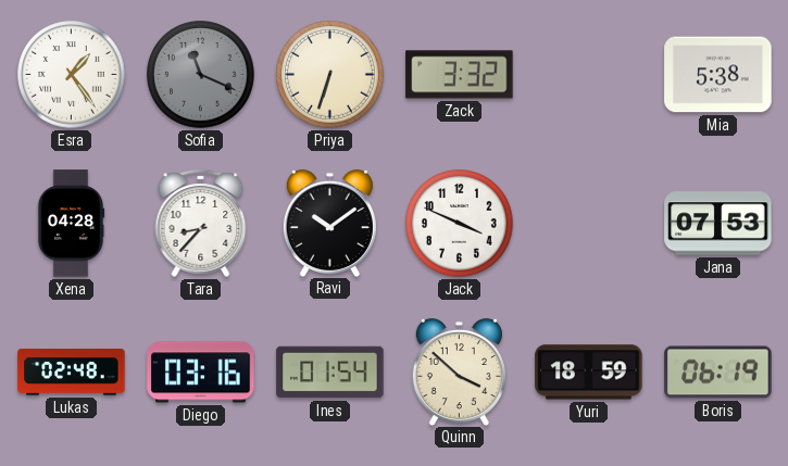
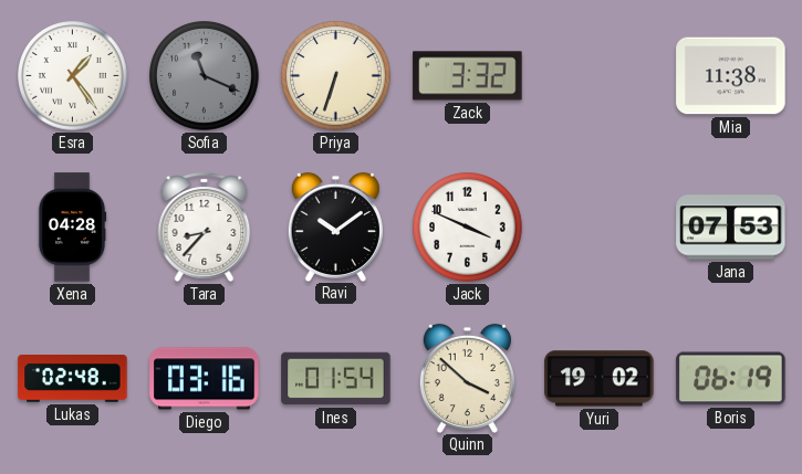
Mia: 5:38 -> 11:38
Yuri: 18:59 -> 19:02
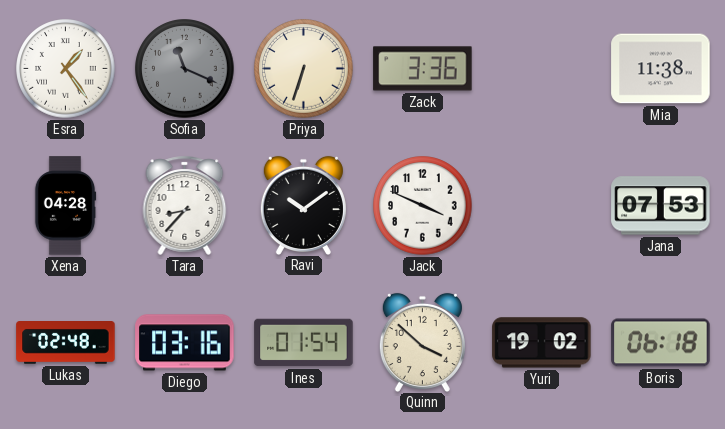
Zack: 3:32 -> 3:36
Boris: 06:19 -> 06:18
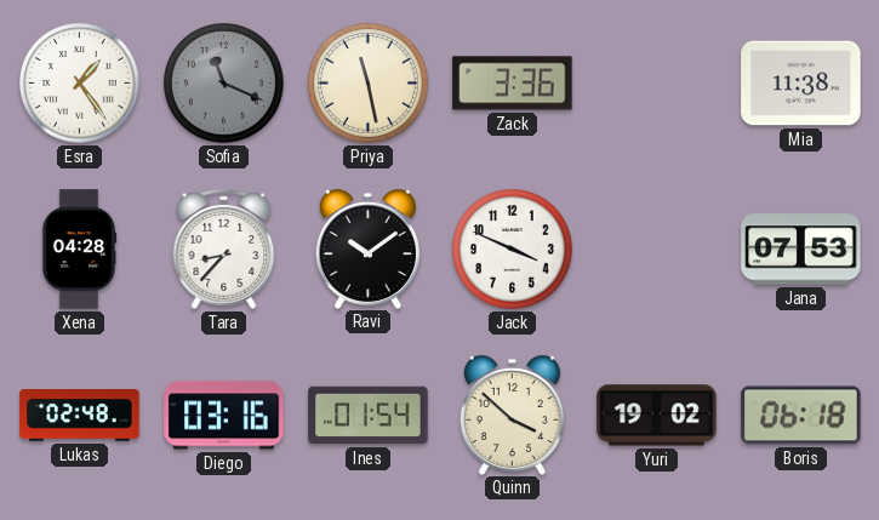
Priya: 6:33 -> 11:28
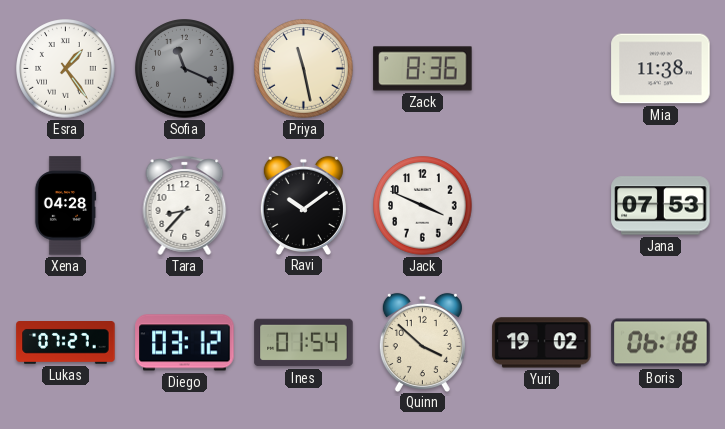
Zack: 3:36 -> 8:36
Lukas: 02:48 -> 07:27
Diego: 03:16 -> 03:12
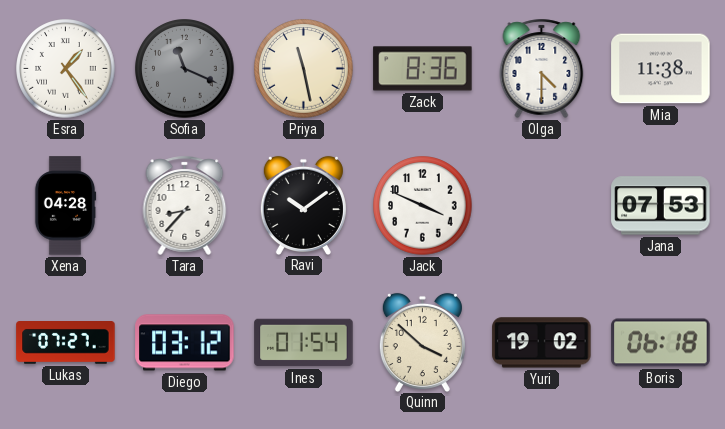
Olga: none -> 4:30
